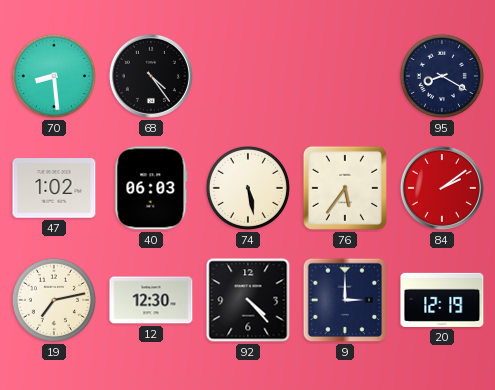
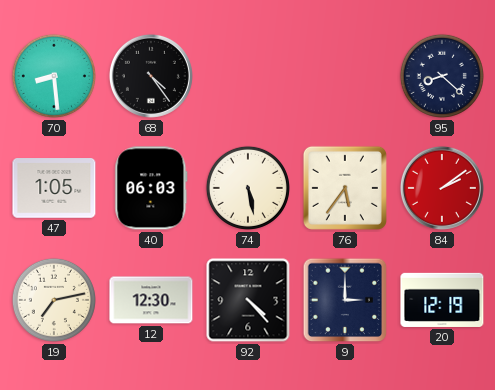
95: 8:20 -> 8:22
47: 1:02 -> 1:05
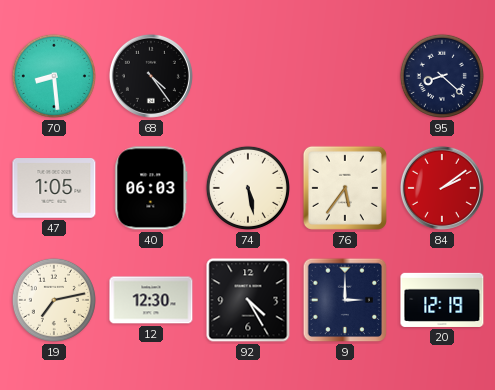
92: 4:23 -> 4:25
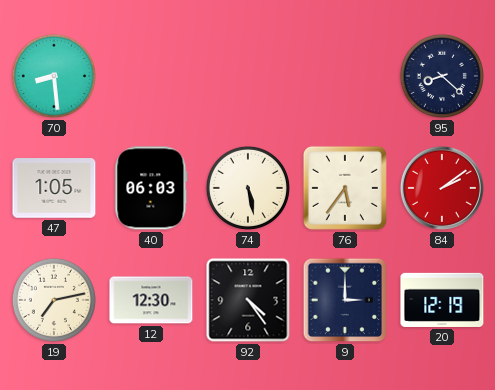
68: 4:24 -> none
92: 4:25 -> 4:24
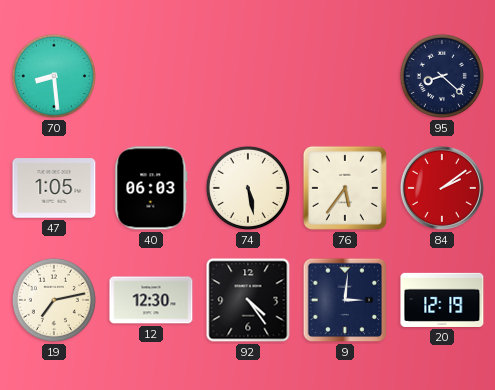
9: 3:00 -> 3:01
